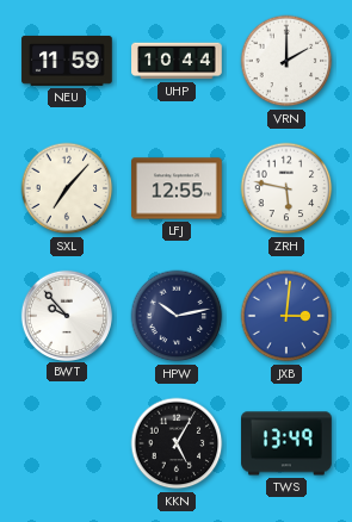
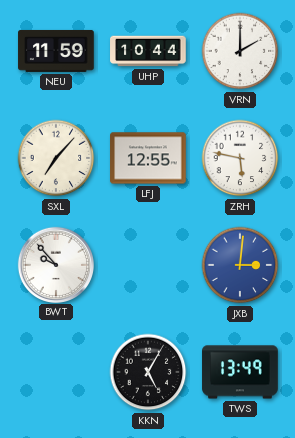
HPW: 10:13 -> none
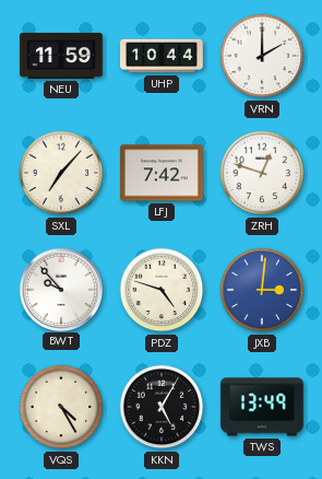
LFJ: 12:55 -> 7:42
ZRH: 5:47 -> 12:48
PDZ: none -> 4:48
VQS: none -> 4:25
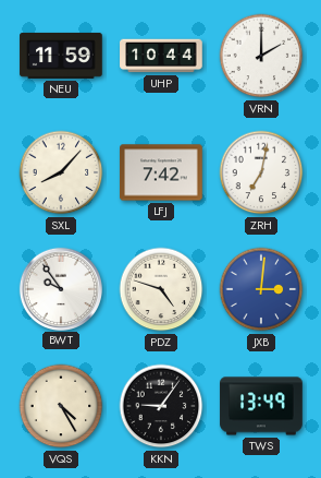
SXL: 7:07 -> 8:07
ZRH: 12:48 -> 7:02
BWT: 9:53 -> 9:54
KKN: 5:05 -> 9:06
